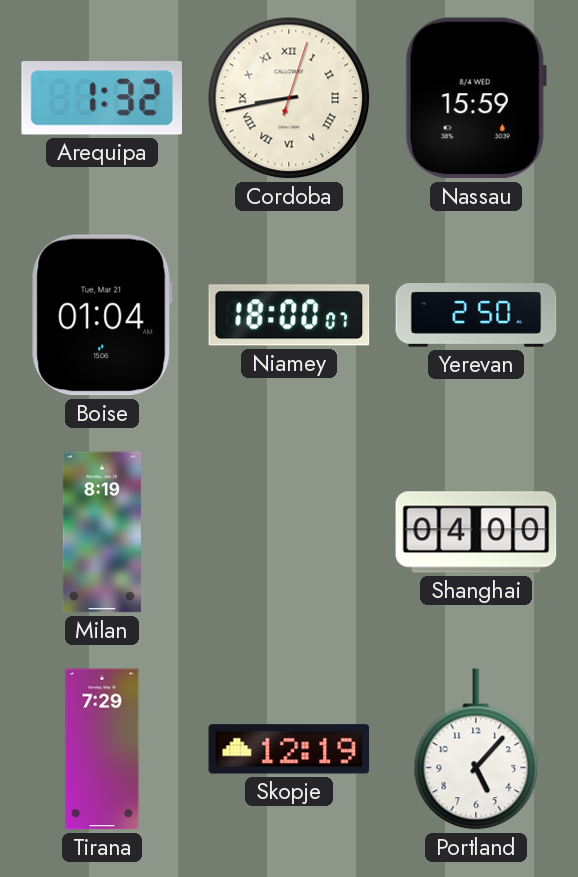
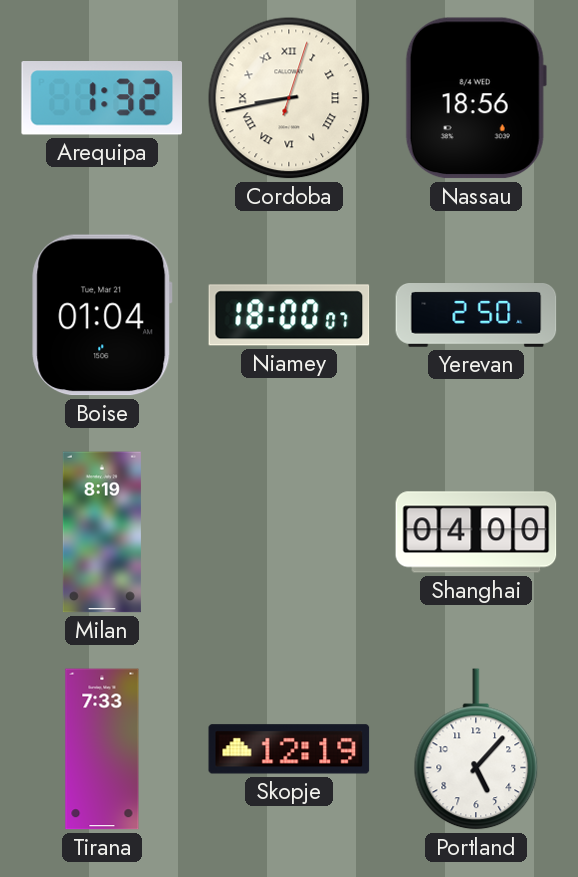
Nassau: 15:59 -> 18:56
Tirana: 7:29 -> 7:33
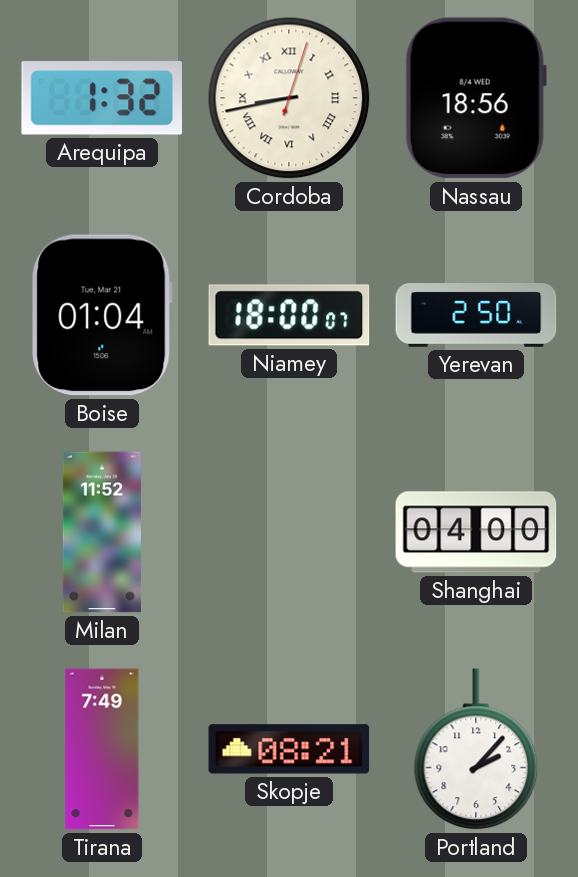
Milan: 8:19 -> 11:52
Tirana: 7:33 -> 7:49
Skopje: 12:19 -> 08:21
Portland: 5:07 -> 2:07
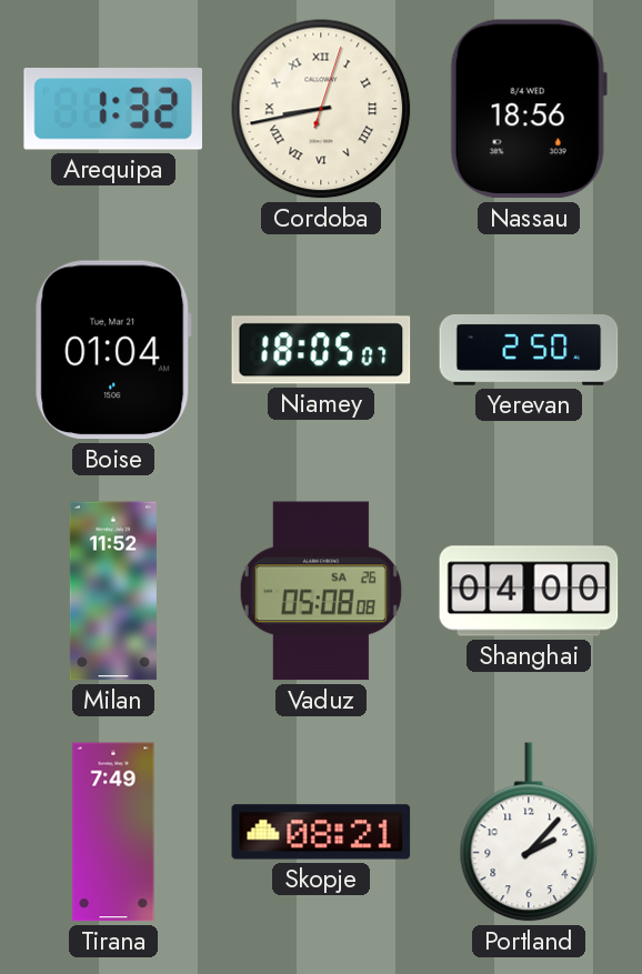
Niamey: 18:00 -> 18:05
Vaduz: none -> 05:08
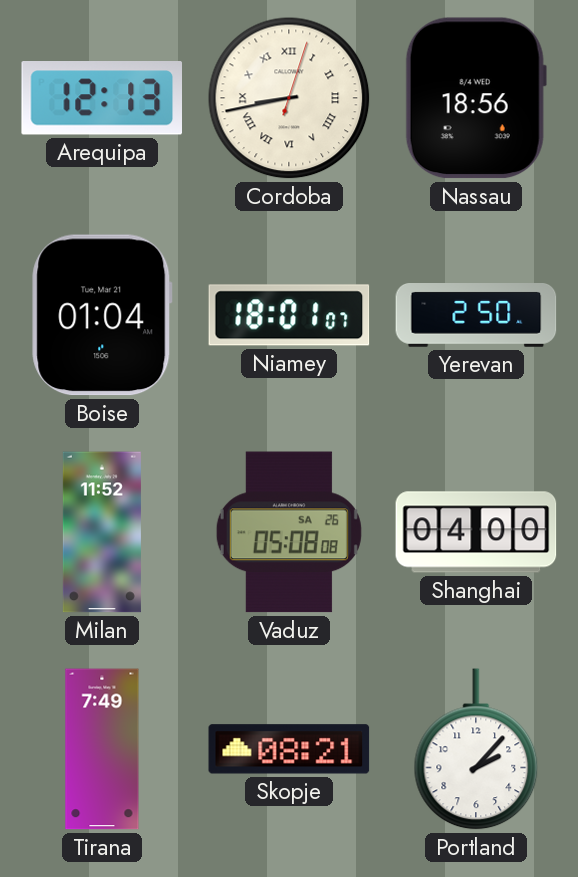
Arequipa: 1:32 -> 12:13
Niamey: 18:05 -> 18:01
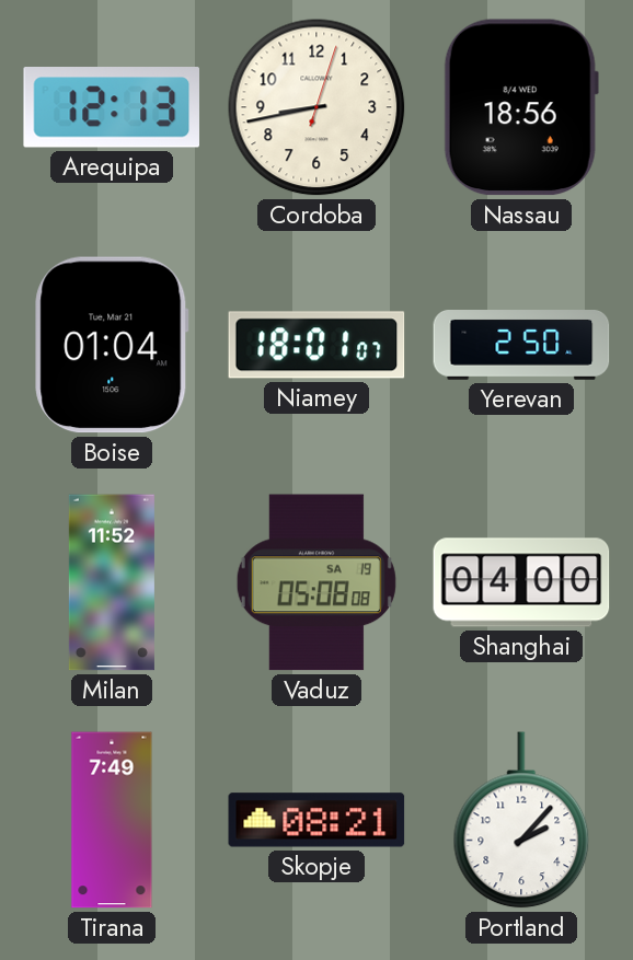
Cordoba numerals: Roman -> Arabic
Vaduz date: SA 26 -> SA 19
